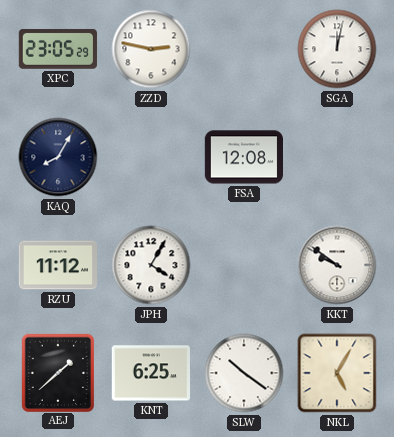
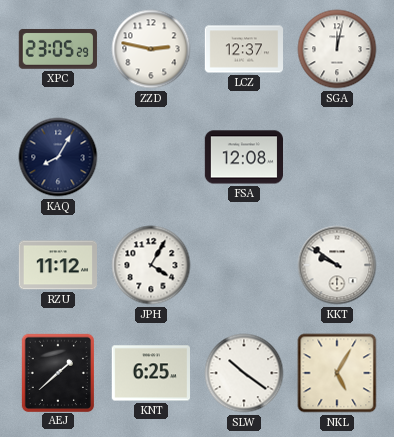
LCZ: none -> 12:37
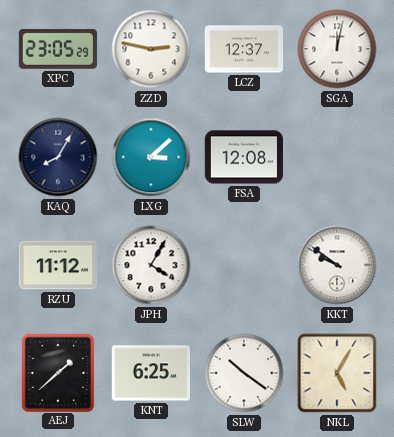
LXG: none -> 3:08
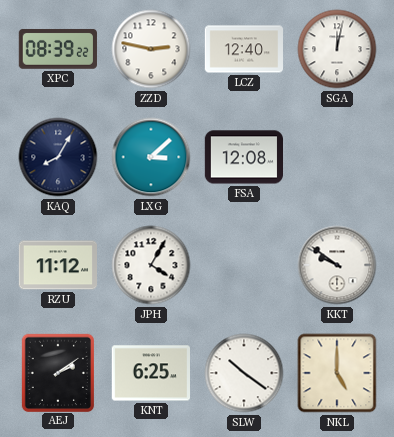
XPC: 23:05 -> 08:39
LCZ: 12:37 -> 12:40
AEJ: 1:38 -> 2:09
NKL: 5:05 -> 5:00
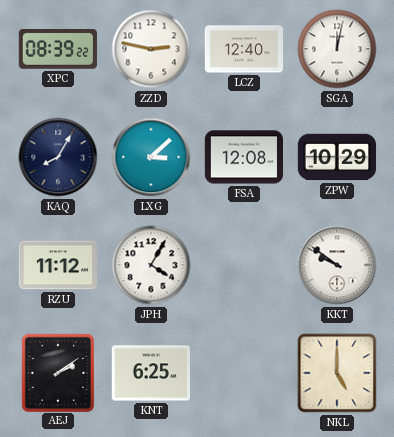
ZPW: none -> 10:29
SLW: 10:21 -> none
